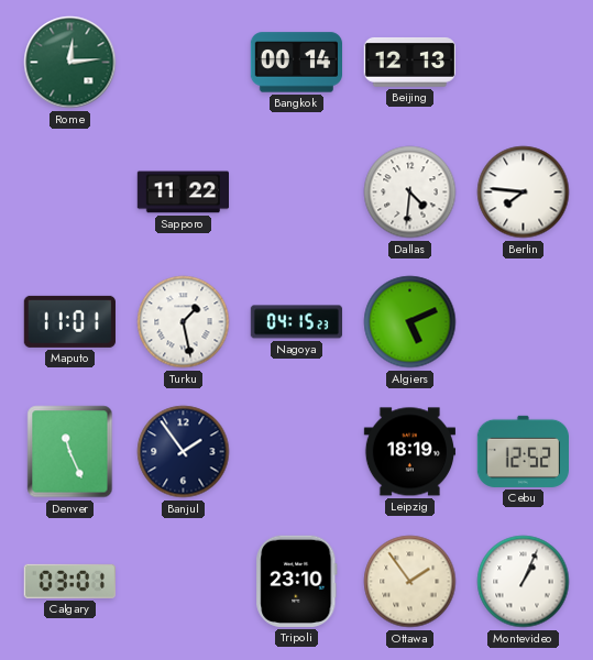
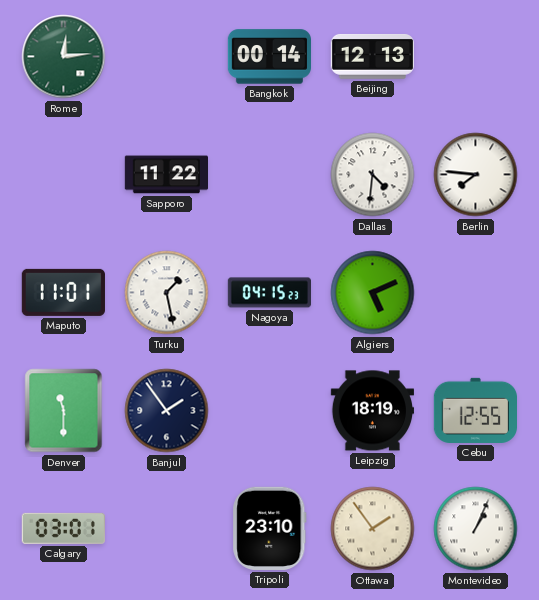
Denver: 11:26 -> 11:30
Cebu: 12:52 -> 12:55
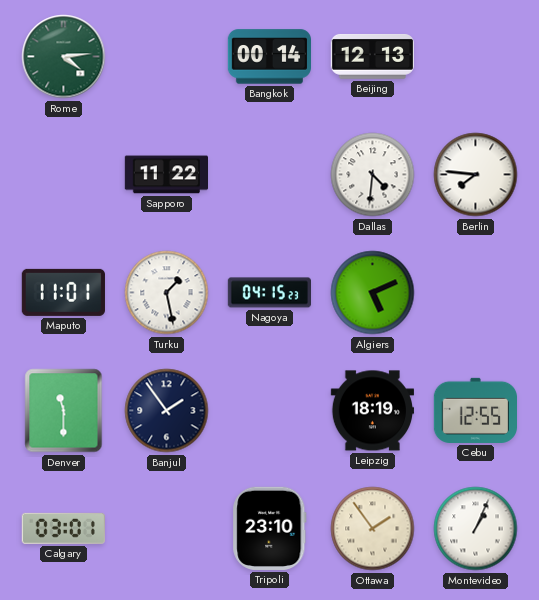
Rome: 12:14 -> 4:14
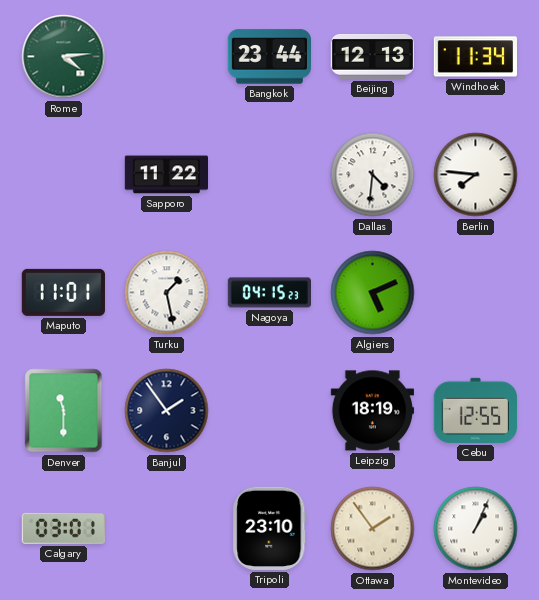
Bangkok: 00:14 -> 23:44
Windhoek: none -> 11:34
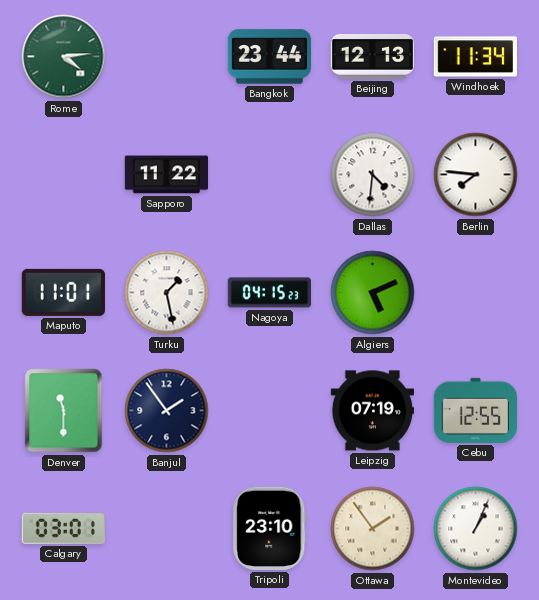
Leipzig: 18:19 -> 07:19
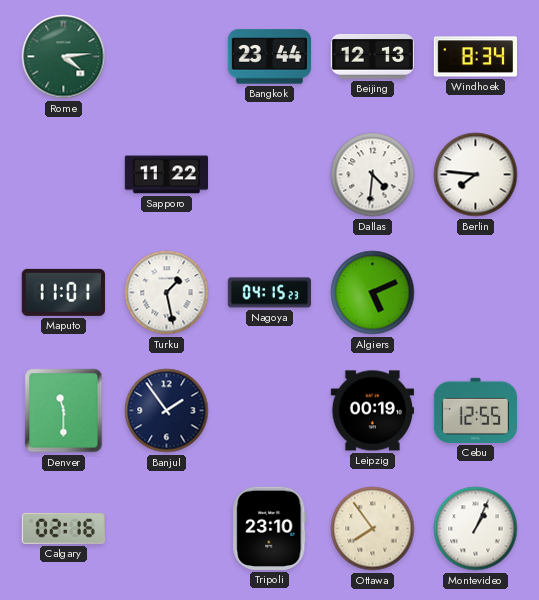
Windhoek: 11:34 -> 8:34
Leipzig: 07:19 -> 00:19
Calgary: 03:01 -> 02:16
Ottawa: 1:54 -> 7:54
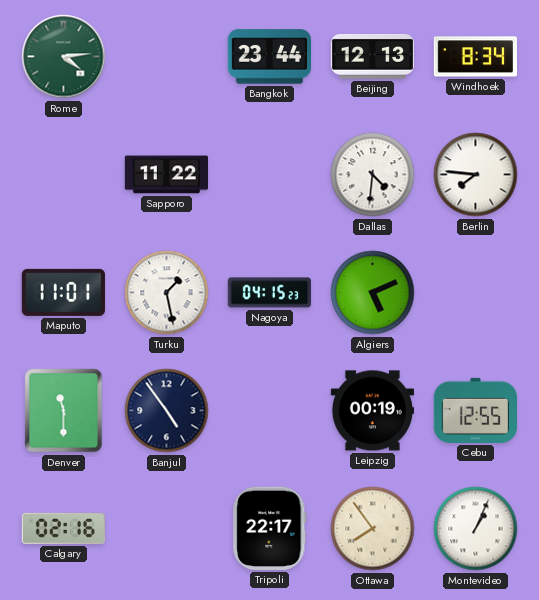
Banjul: 1:54 -> 4:54
Tripoli: 23:10 -> 22:17
